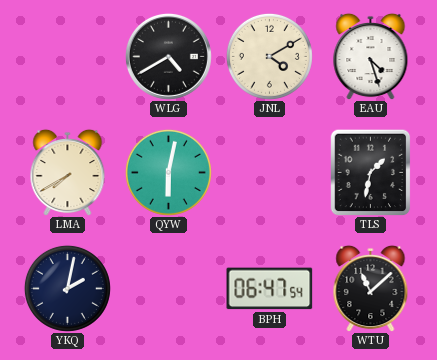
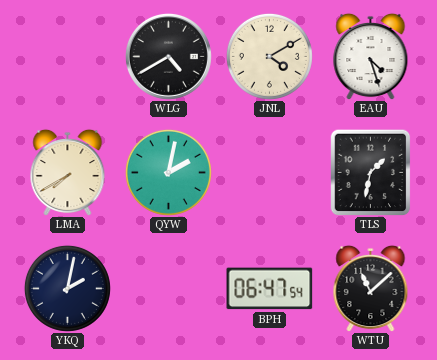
QYW: 6:02 -> 2:02
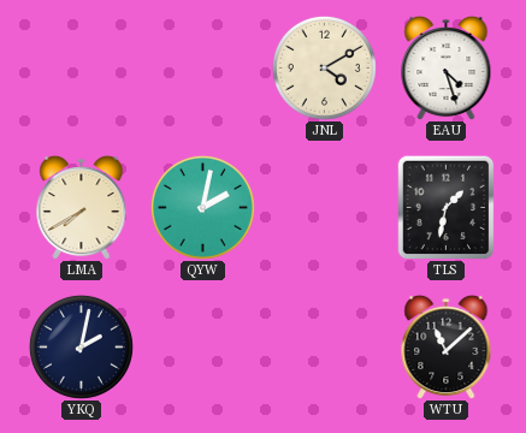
WLG: 4:40 -> none
BPH: 06:47 -> none
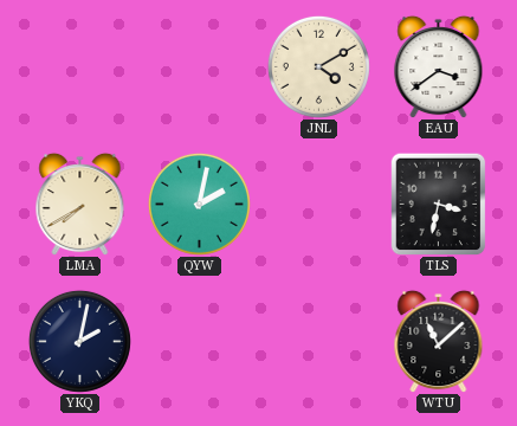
EAU: 4:27 -> 3:39
TLS: 1:32 -> 3:32
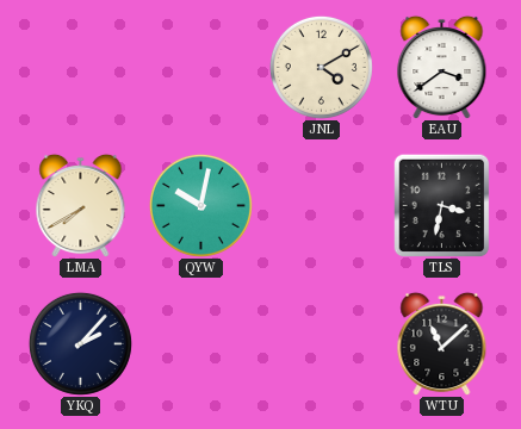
QYW: 2:02 -> 10:02
YKQ: 2:02 -> 2:07
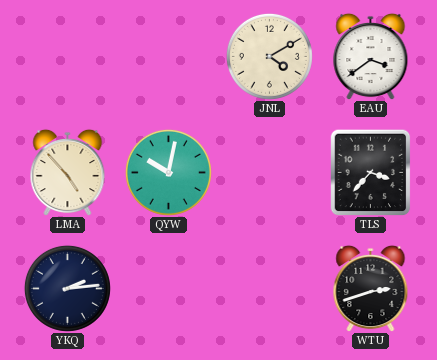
LMA: 7:40 -> 4:53
TLS: 3:32 -> 3:37
YKQ: 2:07 -> 2:14
WTU: 11:08 -> 2:42
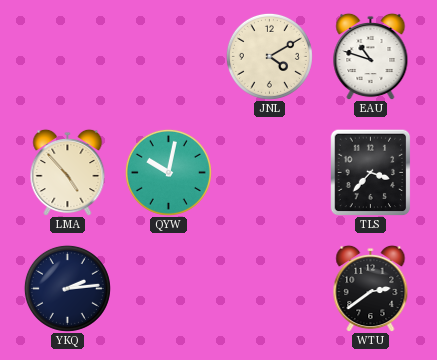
EAU: 3:39 -> 10:48
WTU: 2:42 -> 2:39
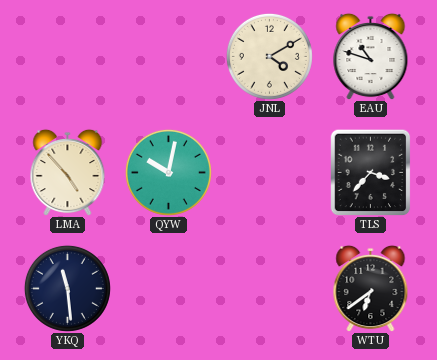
YKQ: 2:14 -> 11:29
WTU: 2:39 -> 6:39
